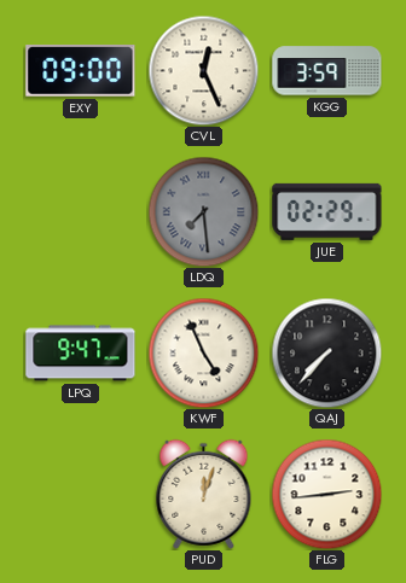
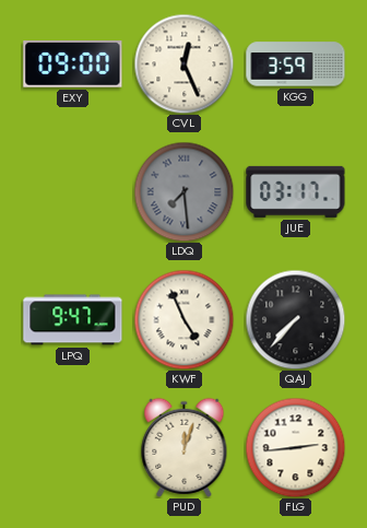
JUE: 02:29 -> 03:17
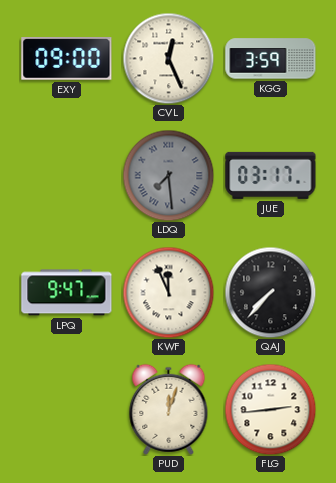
KWF: 4:56 -> 11:56
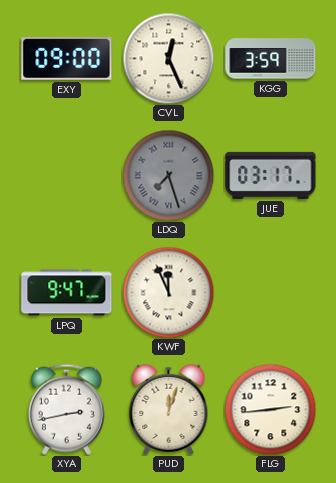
LDQ: 7:29 -> 7:27
QAJ: 7:37 -> none
XYA: none -> 2:43
